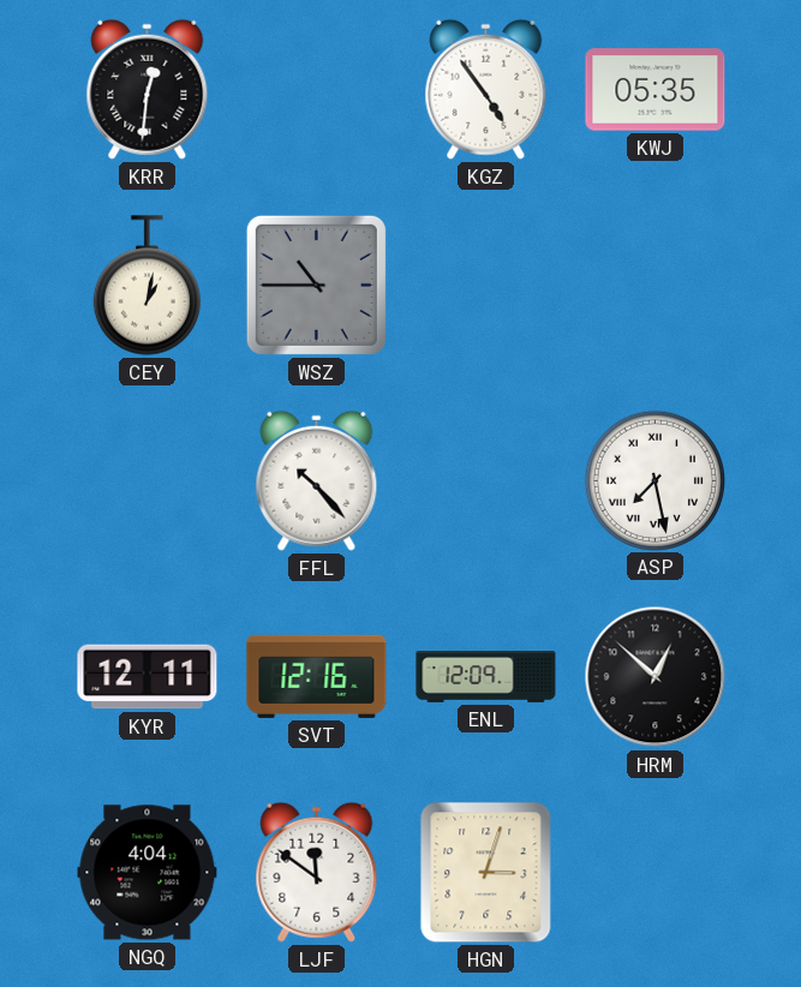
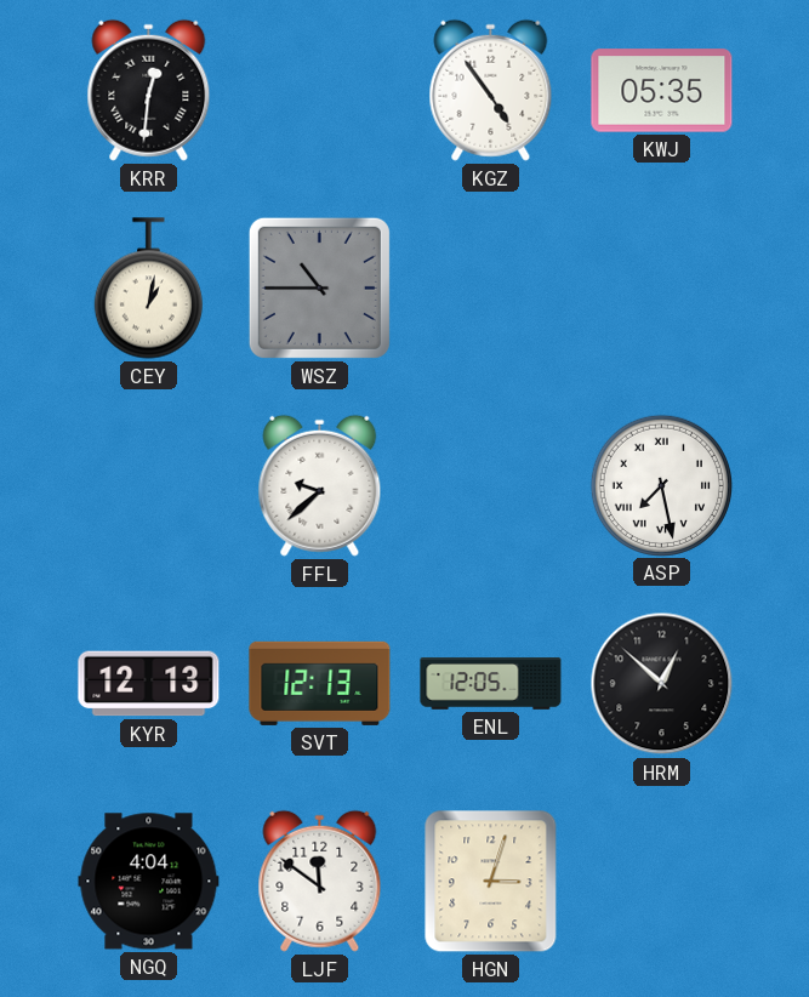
FFL: 10:23 -> 9:38
KYR: 12:11 -> 12:13
SVT: 12:16 -> 12:13
ENL: 12:09 -> 12:05
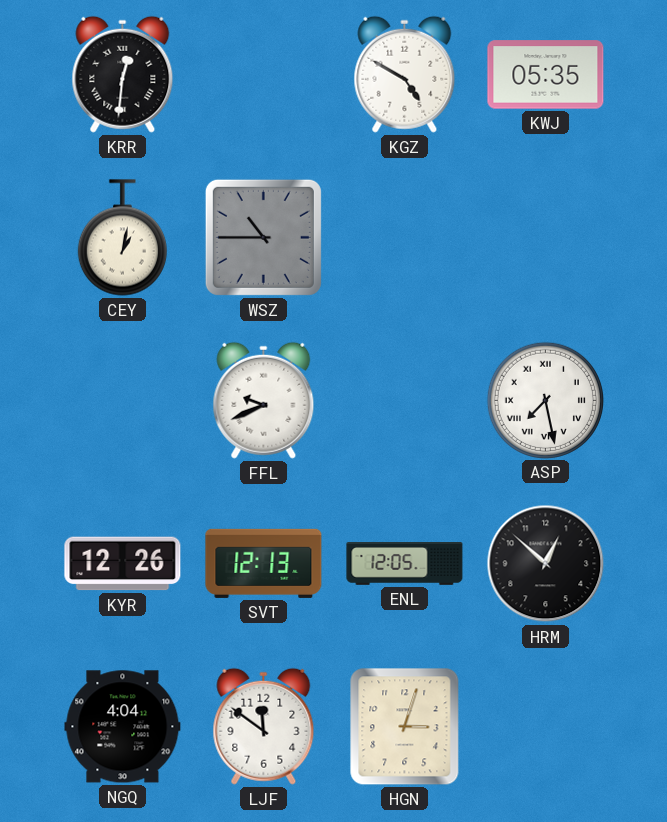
KGZ: 4:54 -> 4:50
FFL: 9:38 -> 9:41
KYR: 12:13 -> 12:26
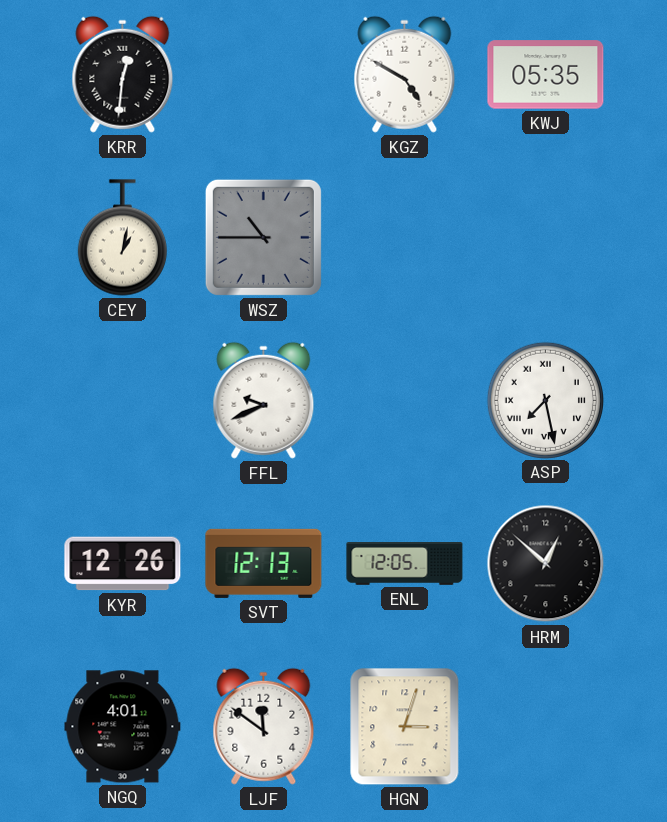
NGQ: 4:04 -> 4:01
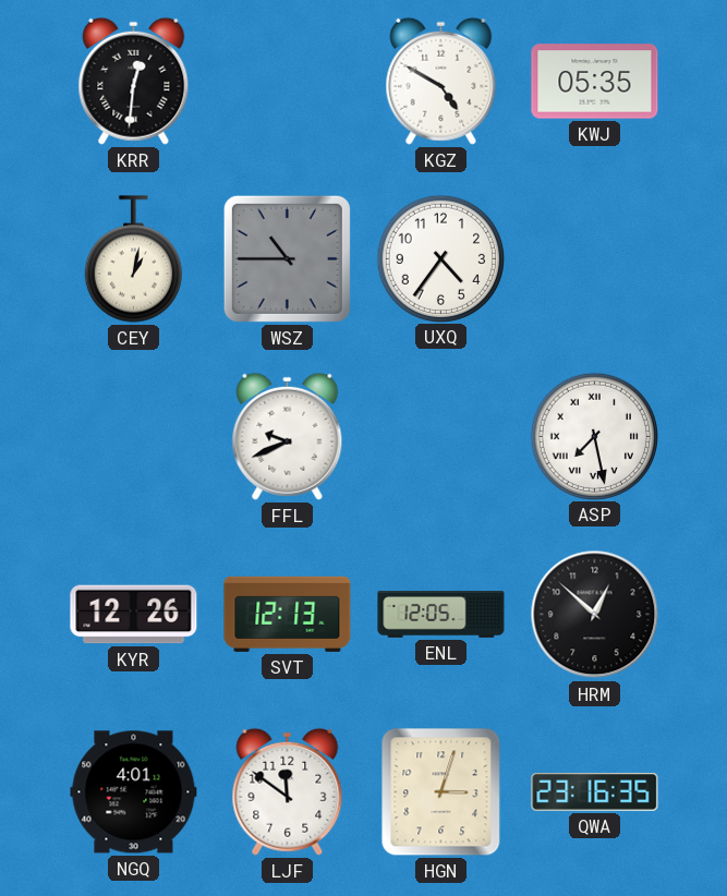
UXQ: none -> 4:36
QWA: none -> 23:16
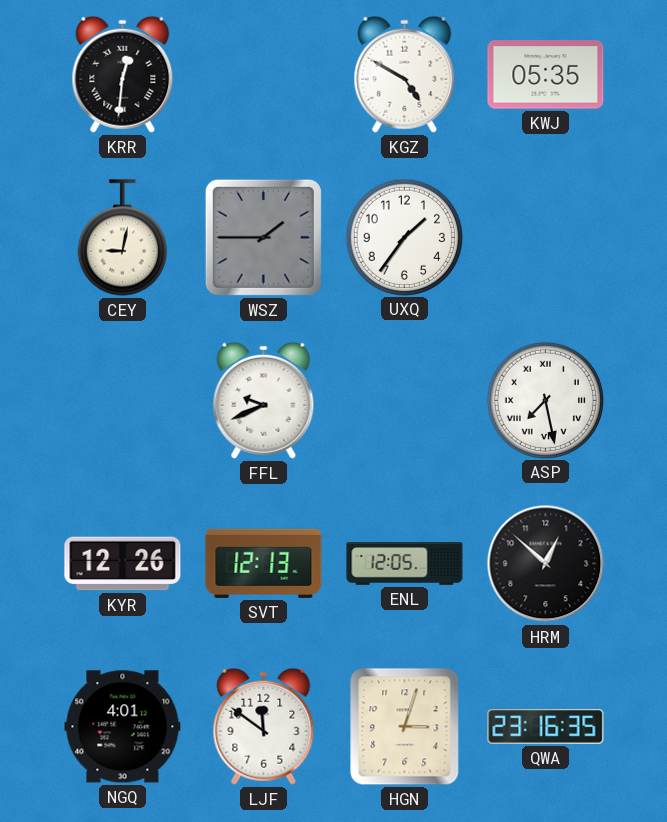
CEY: 1:02 -> 9:02
WSZ: 10:45 -> 1:45
UXQ: 4:36 -> 1:36
